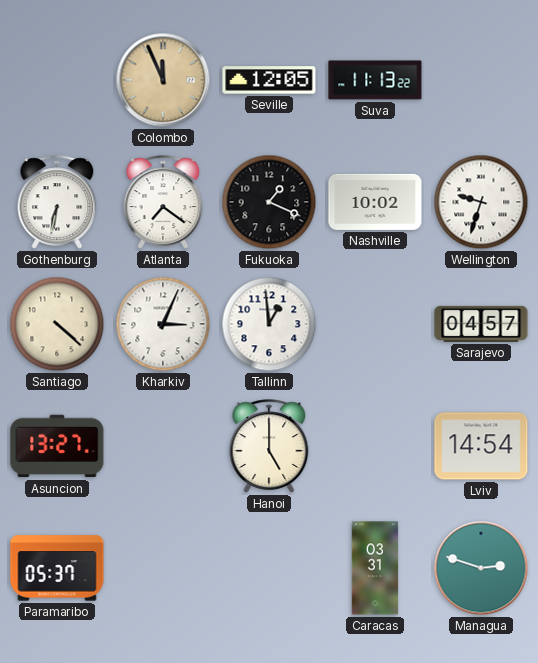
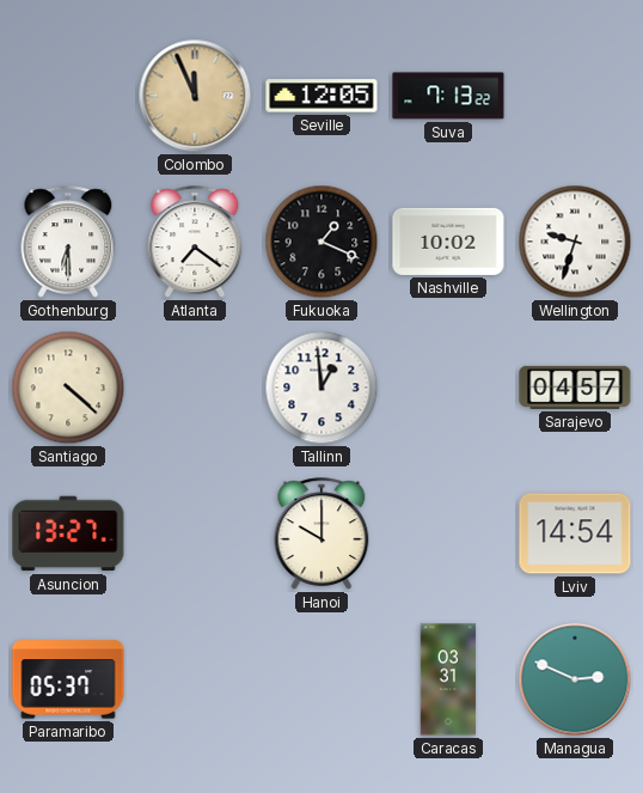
Suva: 11:13 -> 7:13
Gothenburg: 6:32 -> 6:30
Kharkiv: 3:04 -> none
Hanoi: 5:00 -> 10:00
Managua: 2:48 -> 2:49
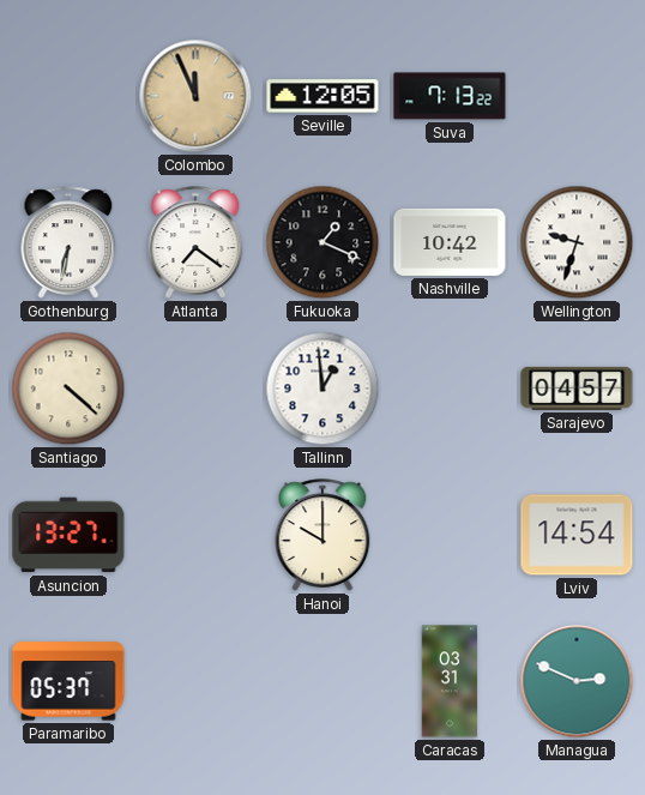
Gothenburg: 6:30 -> 6:32
Nashville: 10:02 -> 10:42
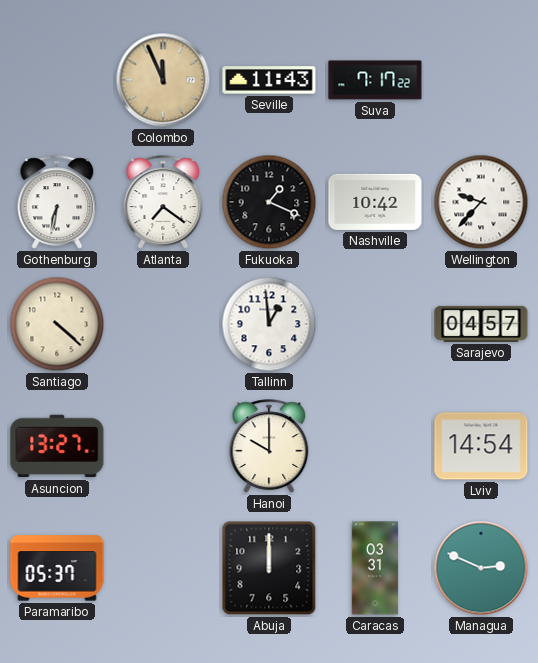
Seville: 12:05 -> 11:43
Suva: 7:13 -> 7:17
Wellington: 9:33 -> 9:37
Abuja: none -> 12:00
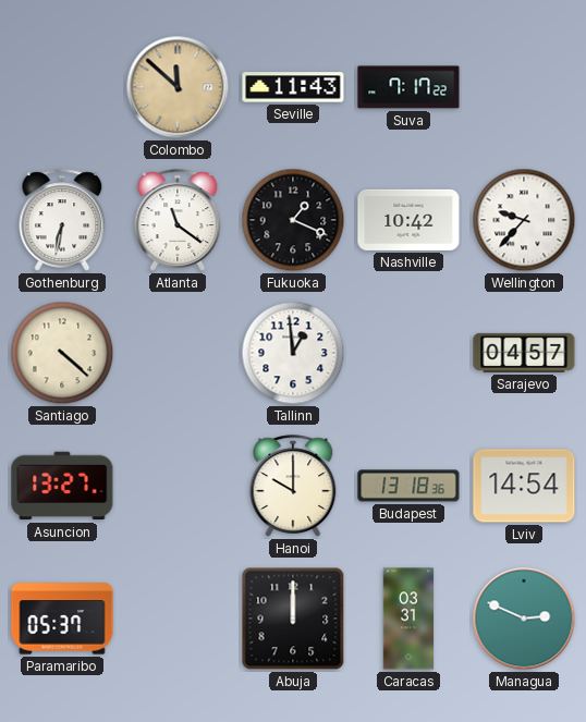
Colombo: 11:56 -> 11:52
Atlanta: 7:21 -> 11:21
Budapest: none -> 13:18
